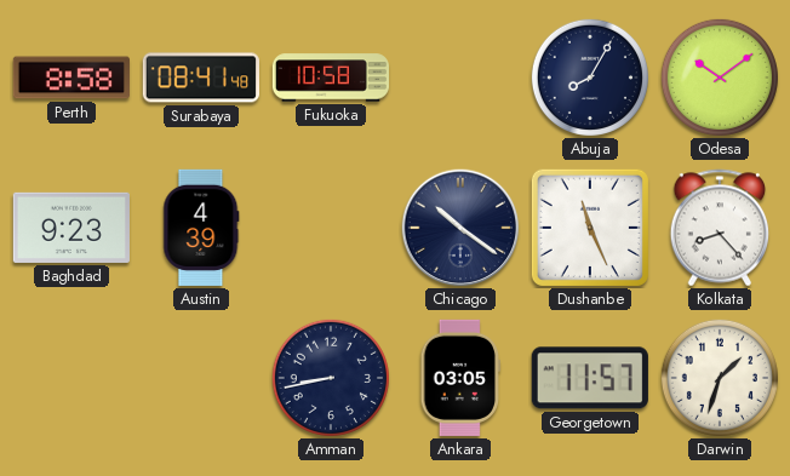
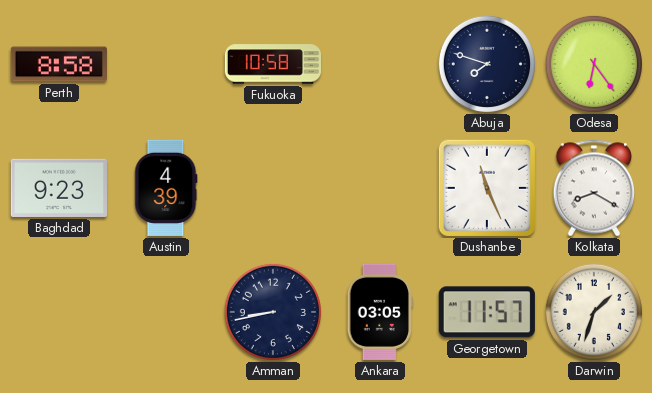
Surabaya: 08:41 -> none
Abuja: 8:05 -> 7:48
Odesa: 10:09 -> 6:24
Chicago: 10:21 -> none
Kolkata: 8:23 -> 8:20
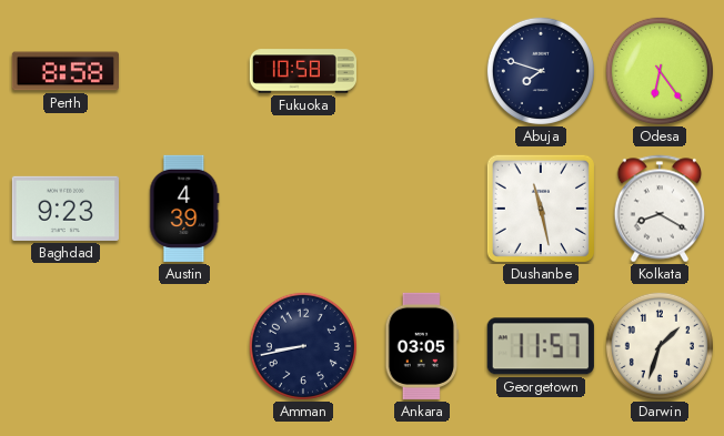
Dushanbe: 11:26 -> 11:28
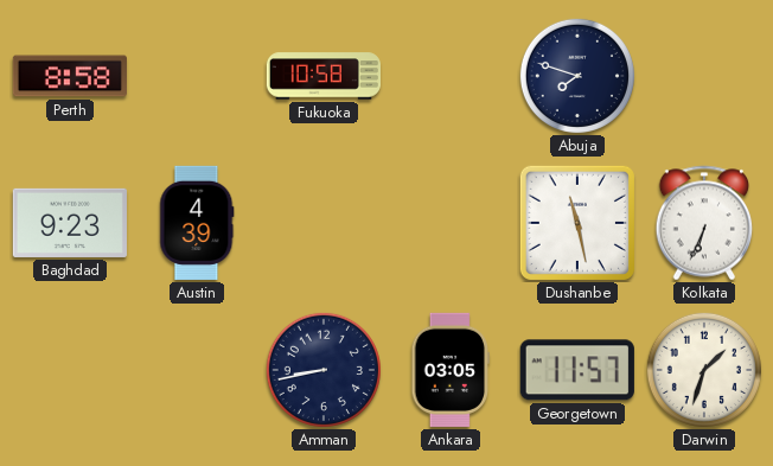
Odesa: 6:24 -> none
Kolkata: 8:20 -> 6:34
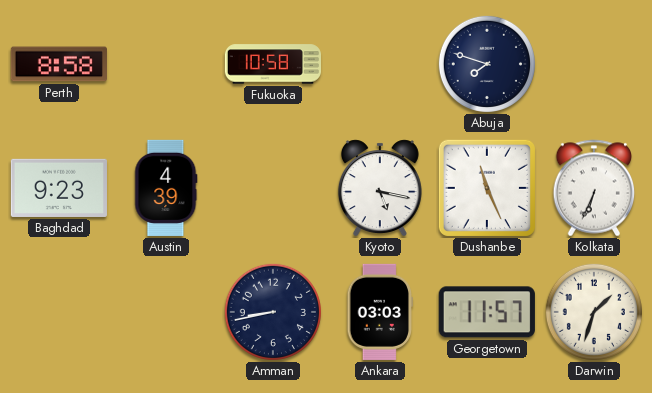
Kyoto: none -> 5:17
Dushanbe: 11:28 -> 11:26
Ankara: 03:05 -> 03:03
